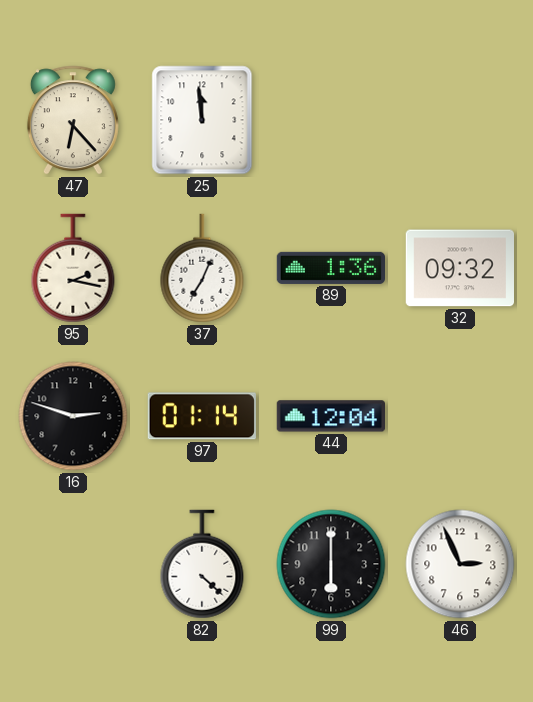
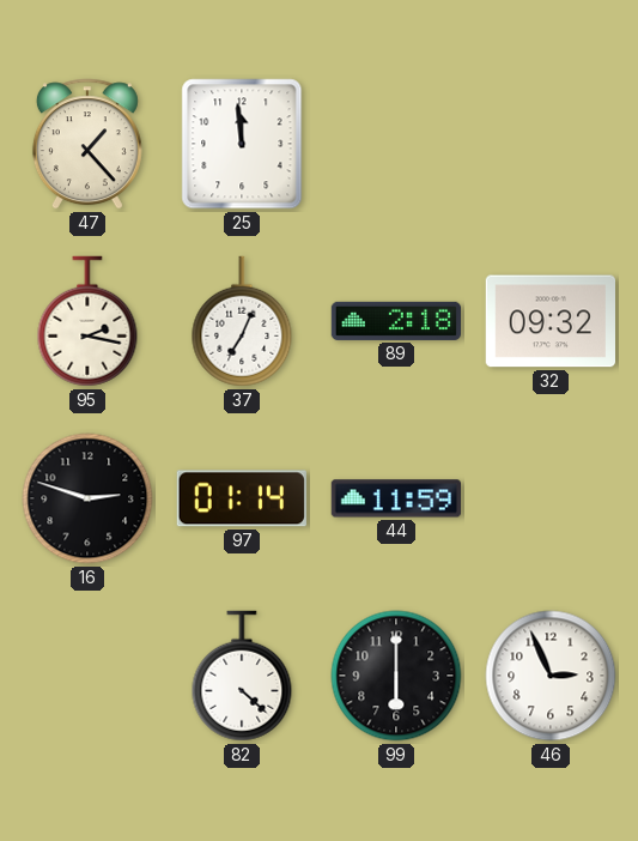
47: 6:23 -> 1:23
89: 1:36 -> 2:18
44: 12:04 -> 11:59
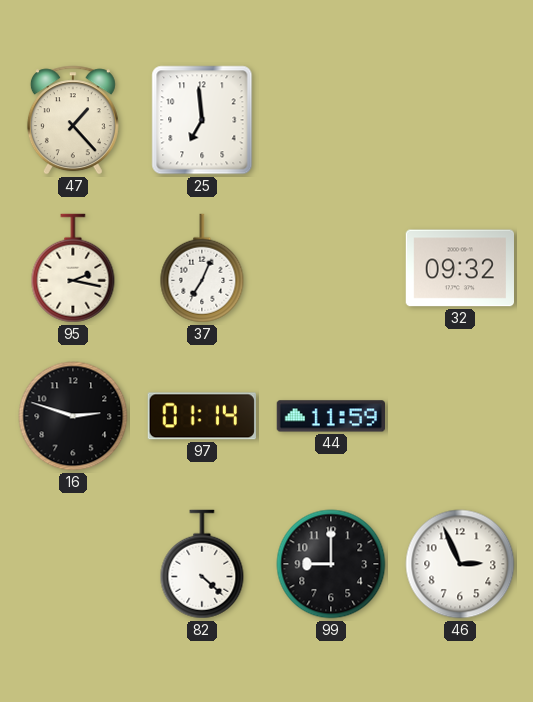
25: 11:59 -> 6:59
89: 2:18 -> none
99: 6:00 -> 9:00
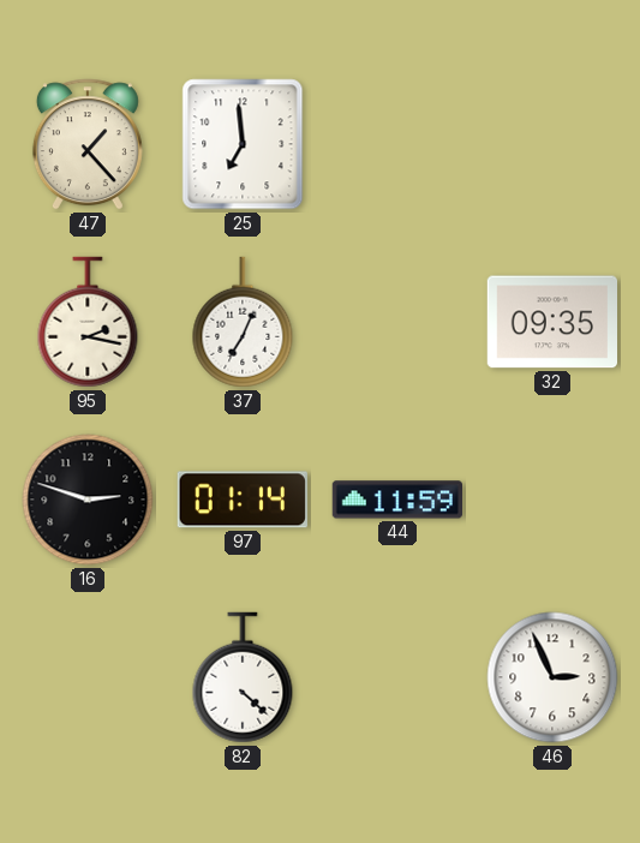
32: 09:32 -> 09:35
99: 9:00 -> none
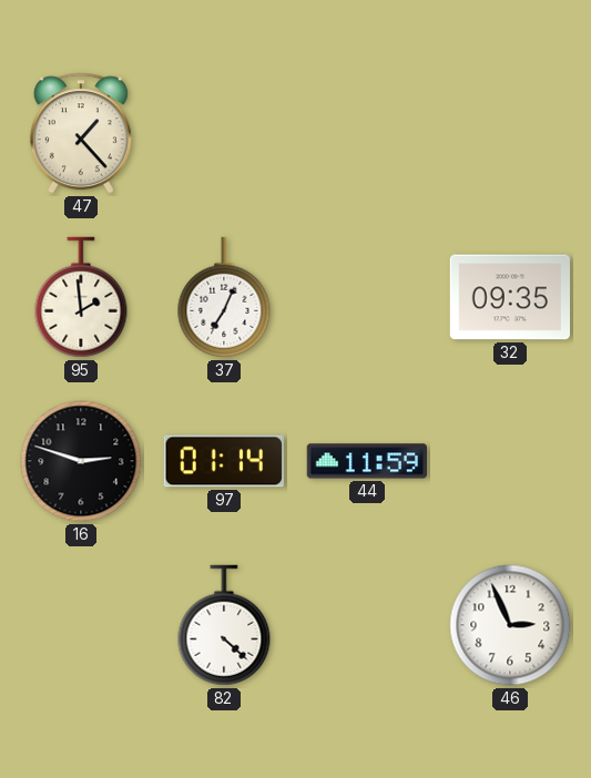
25: 6:59 -> none
95: 2:17 -> 1:59
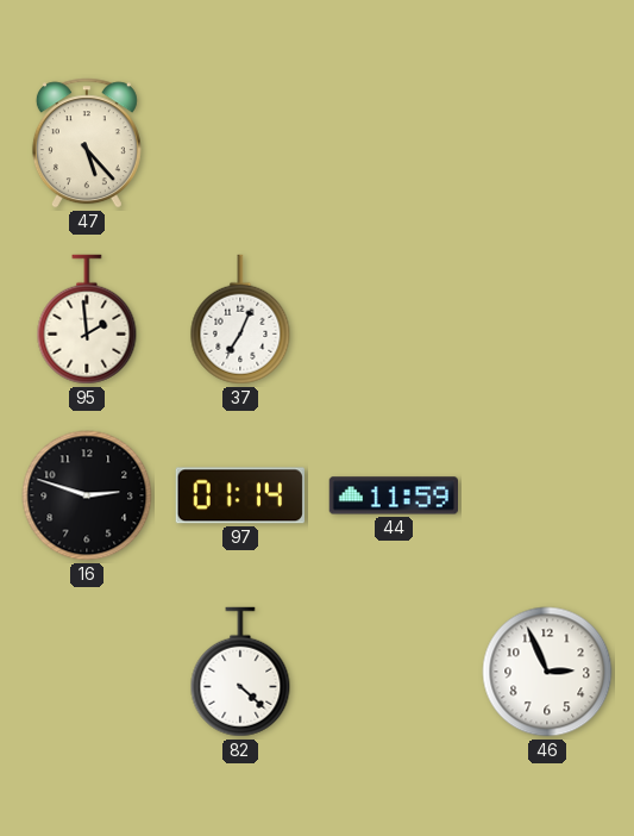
47: 1:23 -> 5:23
32: 09:35 -> none
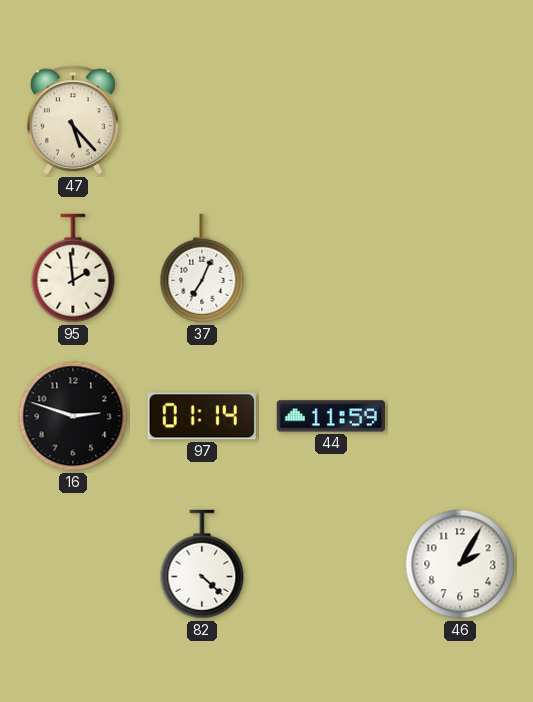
46: 2:56 -> 2:05
